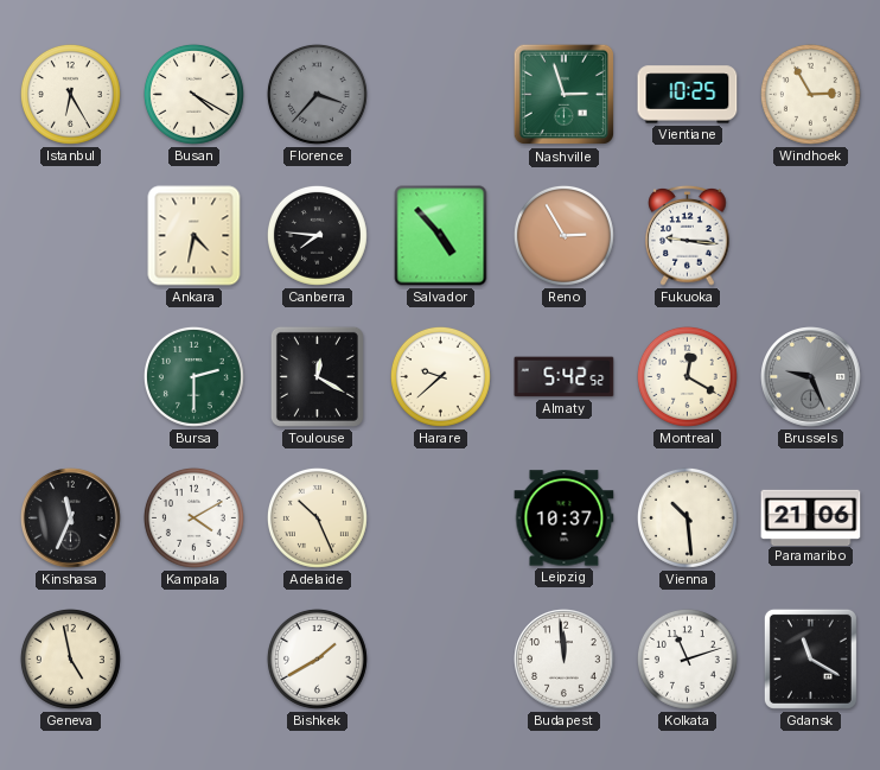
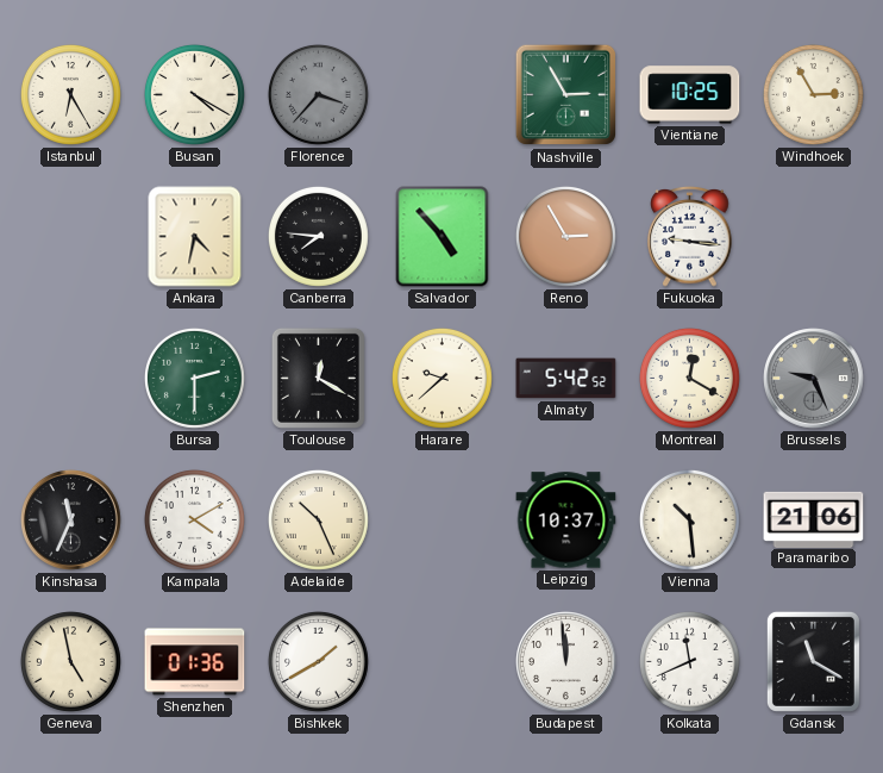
Nashville: 2:57 -> 2:55
Shenzhen: none -> 01:36
Kolkata: 11:12 -> 11:41
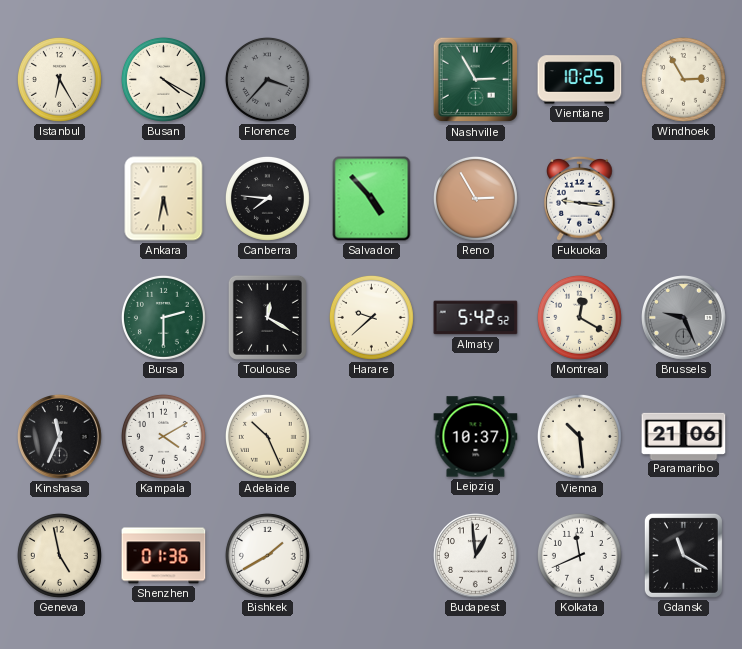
Ankara: 4:32 -> 5:32
Budapest: 11:59 -> 12:59
